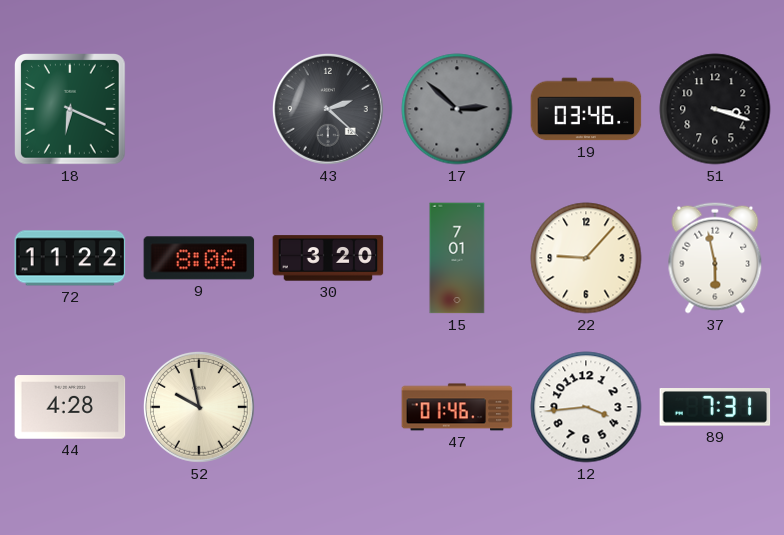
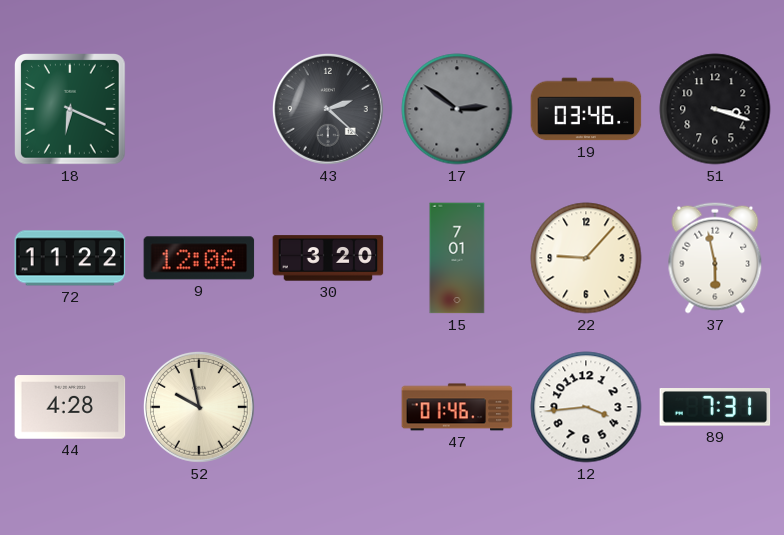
17: 2:52 -> 2:51
9: 8:06 -> 12:06
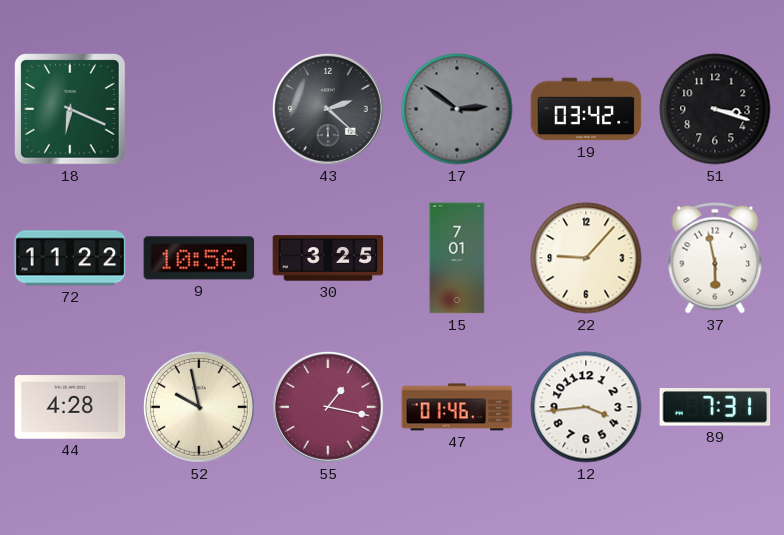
19: 03:46 -> 03:42
9: 12:06 -> 10:56
30: 3:20 -> 3:25
55: none -> 1:17
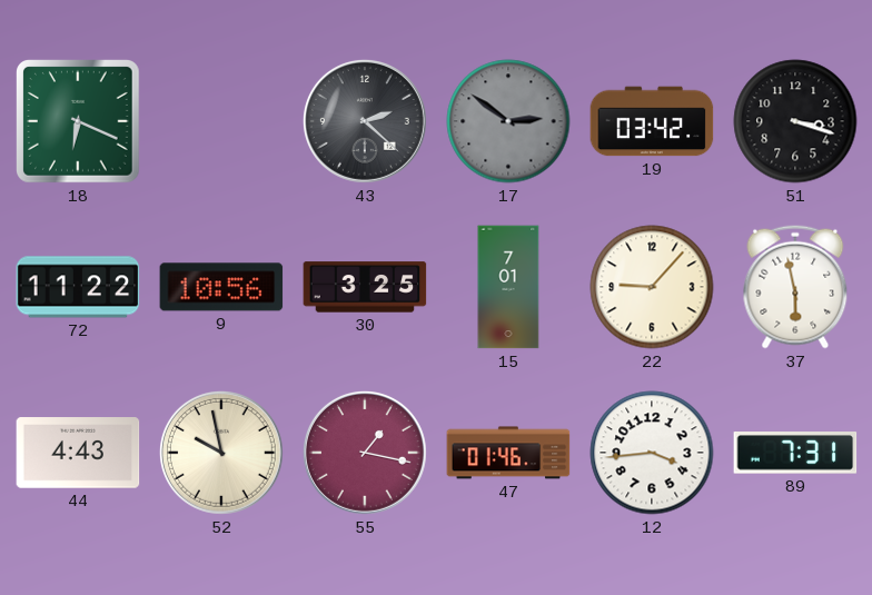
44: 4:28 -> 4:43
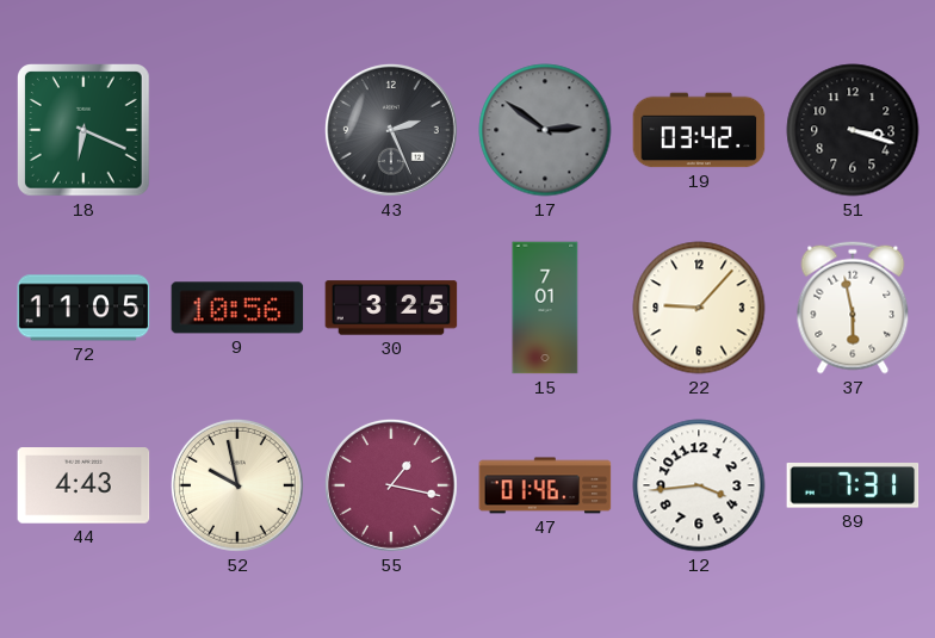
43: 2:22 -> 2:26
72: 11:22 -> 11:05
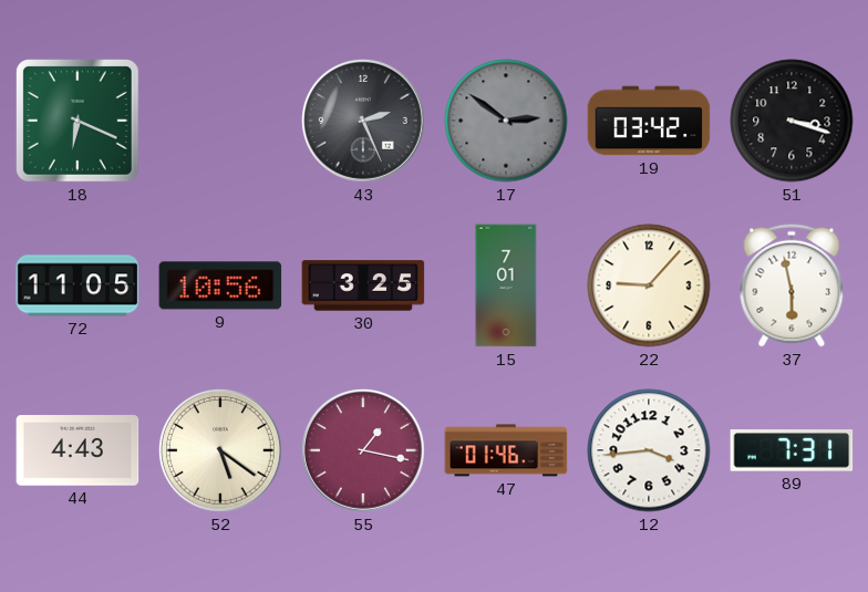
52: 9:58 -> 5:21
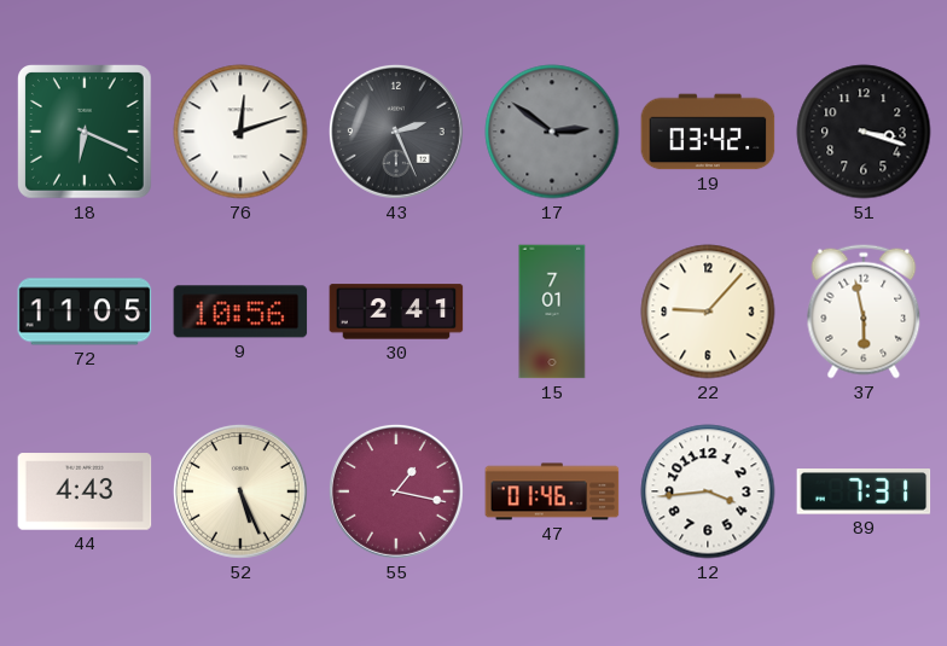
76: none -> 12:12
30: 3:25 -> 2:41
52: 5:21 -> 5:26
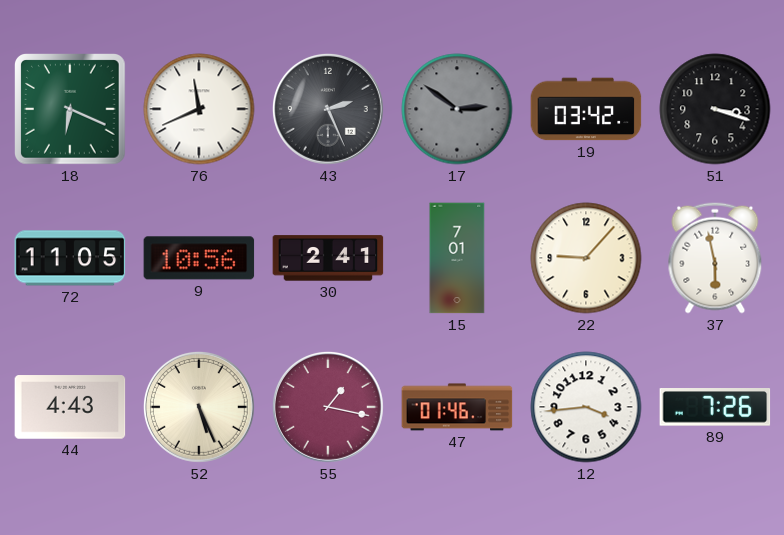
76: 12:12 -> 11:41
89: 7:31 -> 7:26
